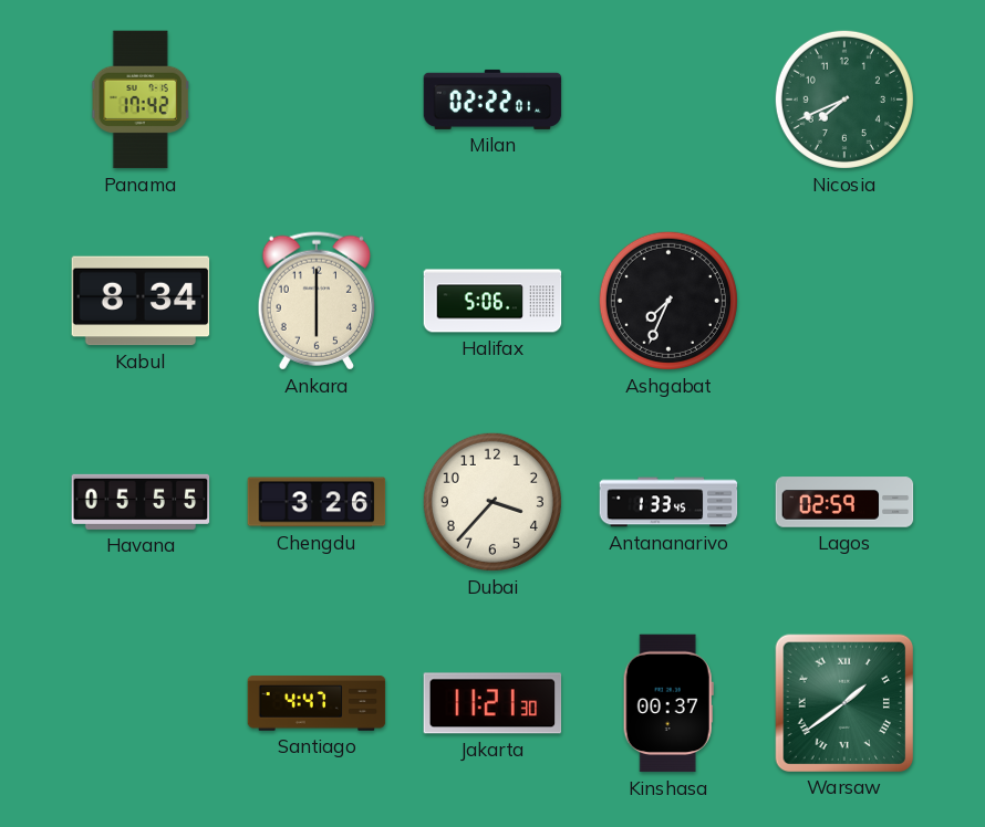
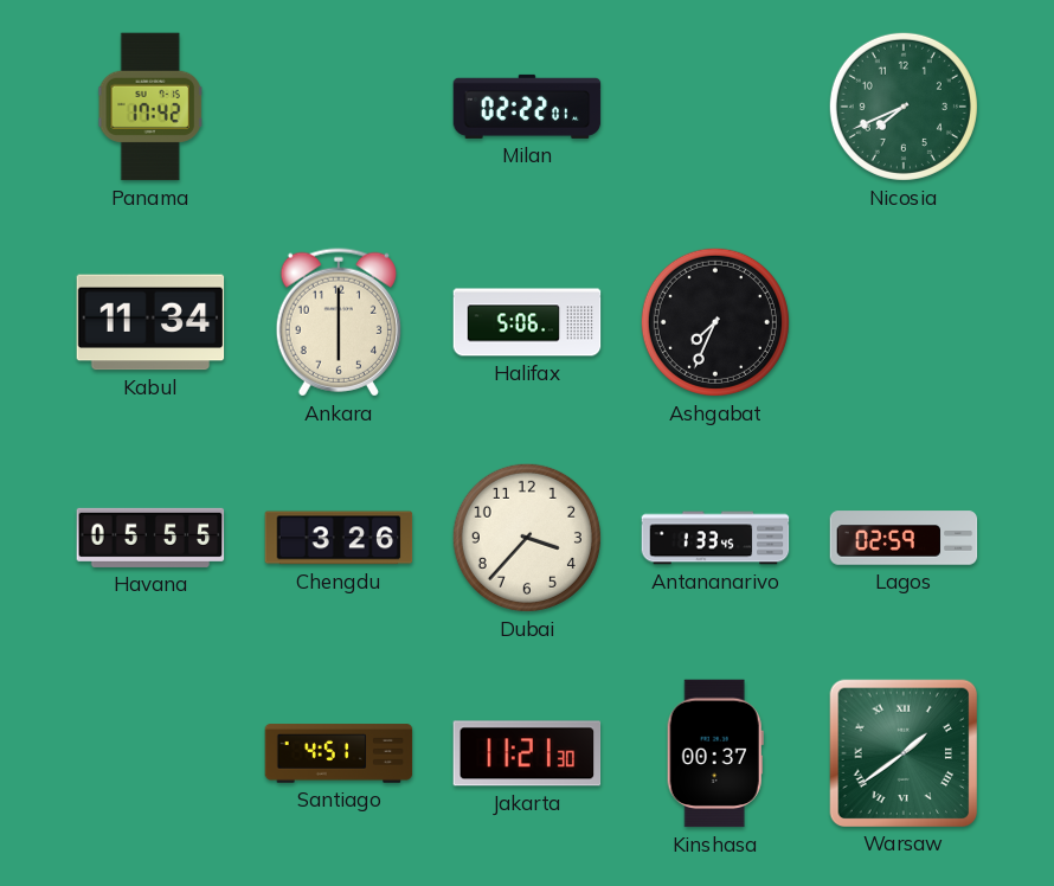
Kabul: 8:34 -> 11:34
Santiago: 4:47 -> 4:51
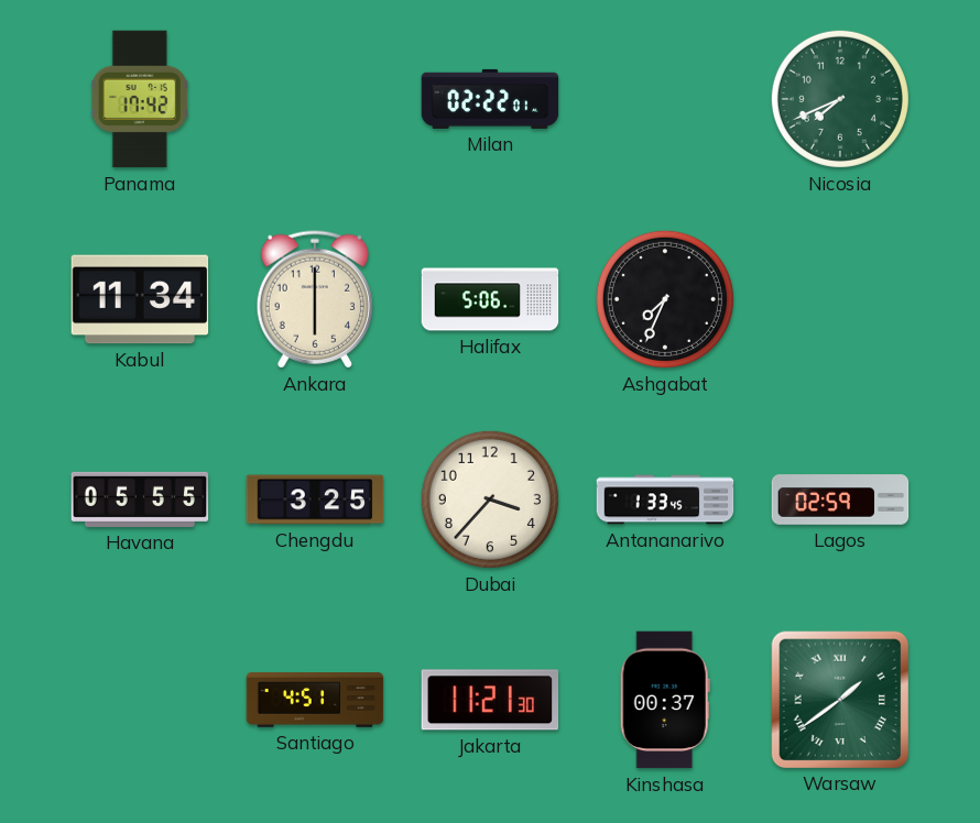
Chengdu: 3:26 -> 3:25
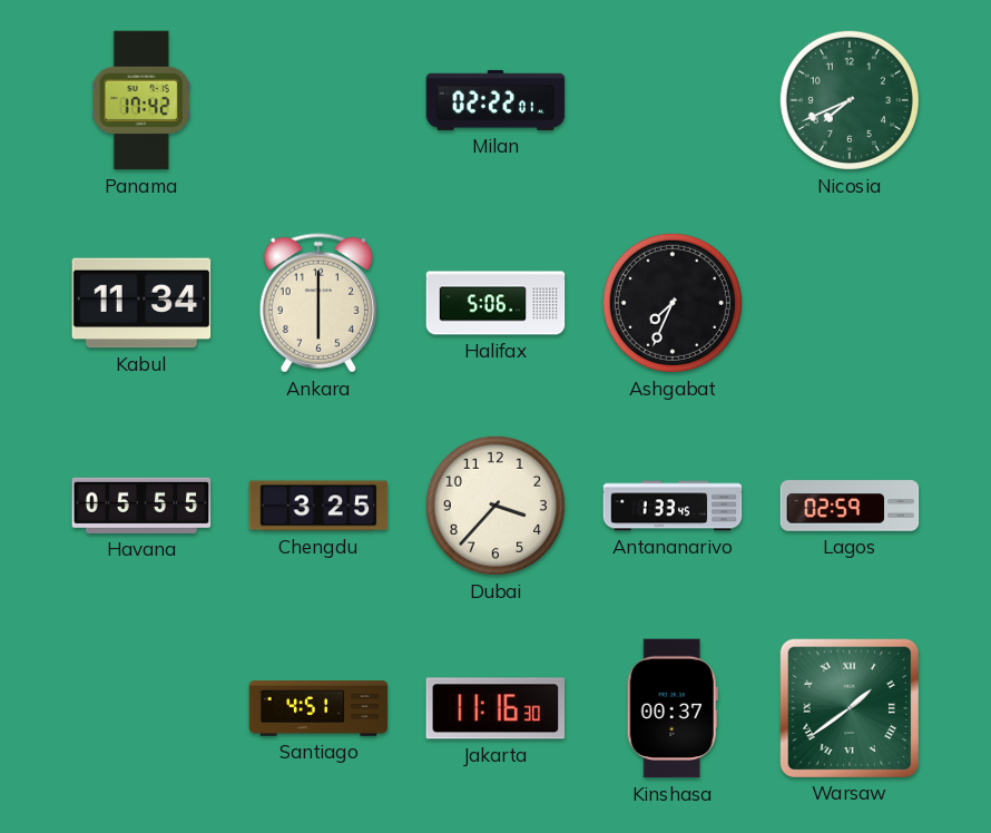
Jakarta: 11:21 -> 11:16
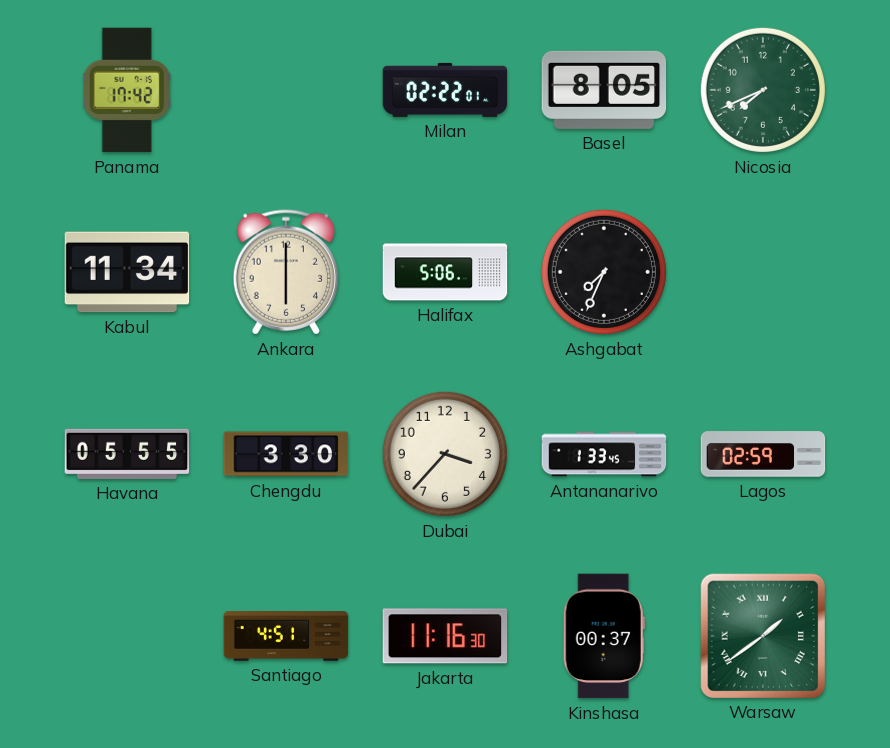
Basel: none -> 8:05
Chengdu: 3:25 -> 3:30
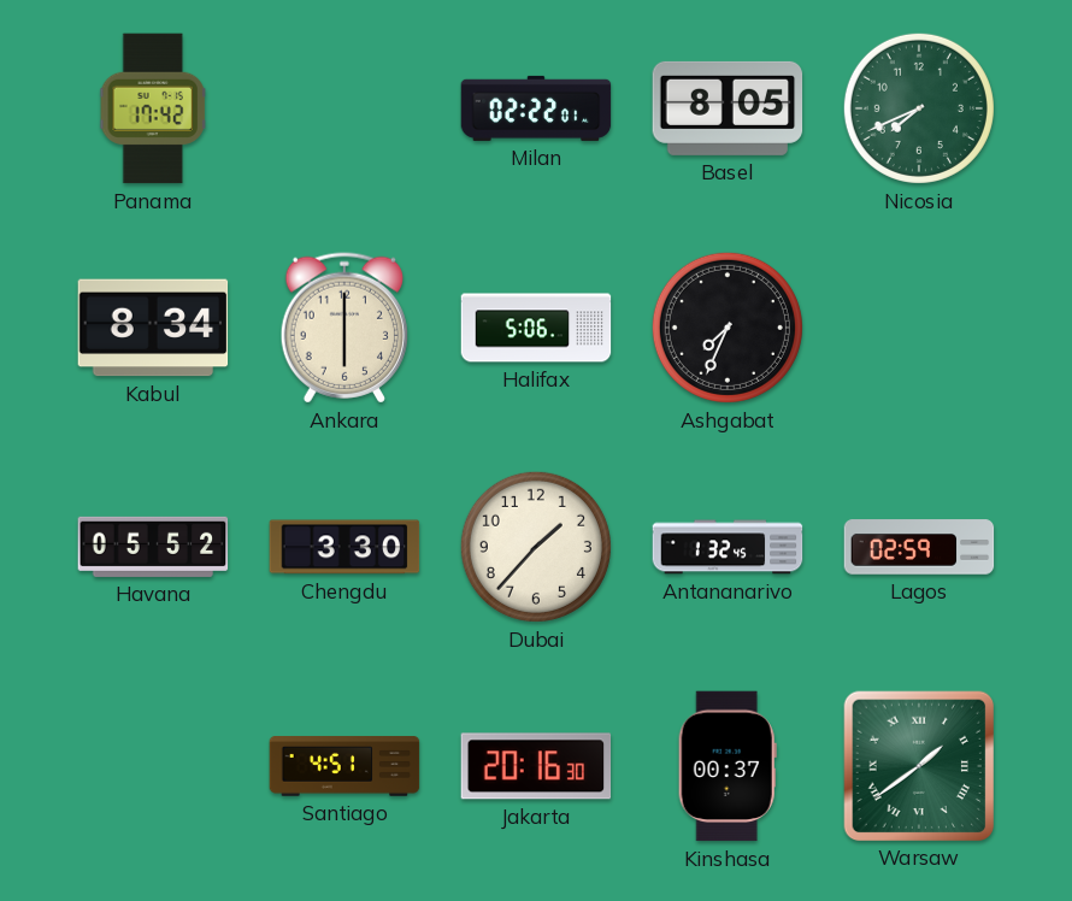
Kabul: 11:34 -> 8:34
Havana: 05:55 -> 05:52
Dubai: 3:37 -> 1:37
Antananarivo: 1:33 -> 1:32
Jakarta: 11:16 -> 20:16
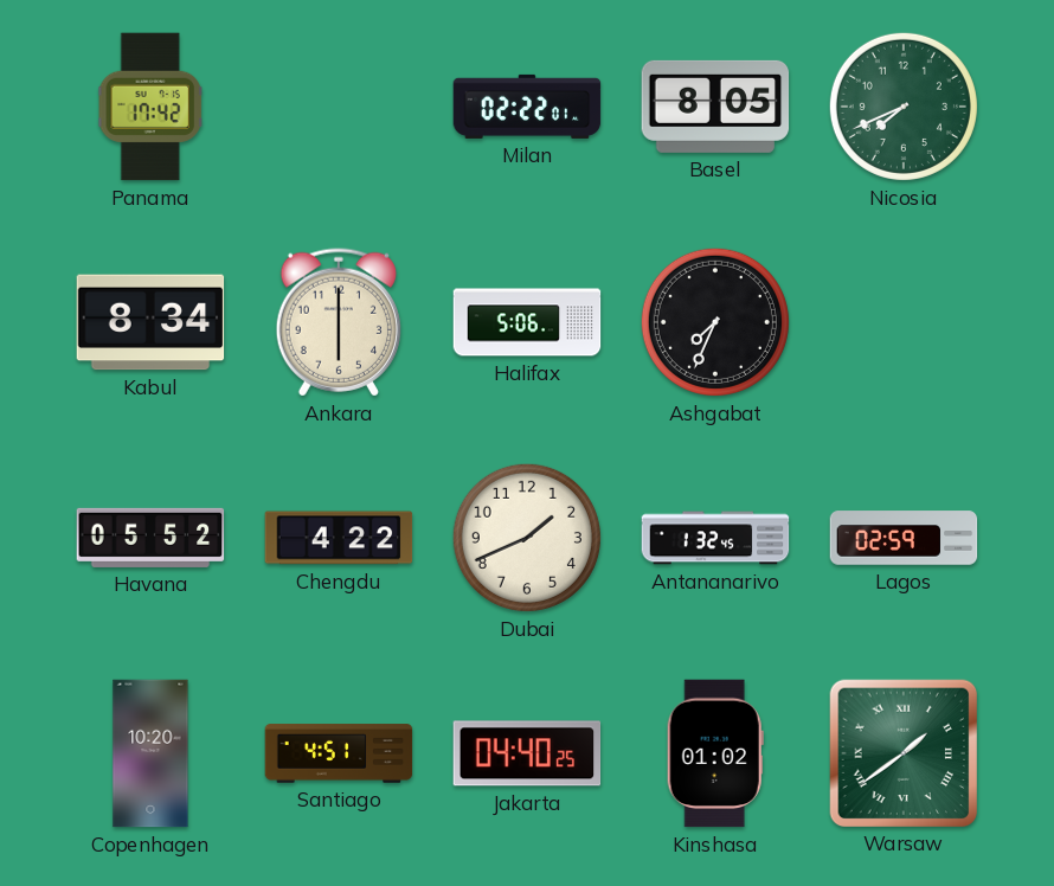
Chengdu: 3:30 -> 4:22
Dubai: 1:37 -> 1:41
Copenhagen: none -> 10:20
Jakarta: 20:16 -> 04:40
Kinshasa: 00:37 -> 01:02
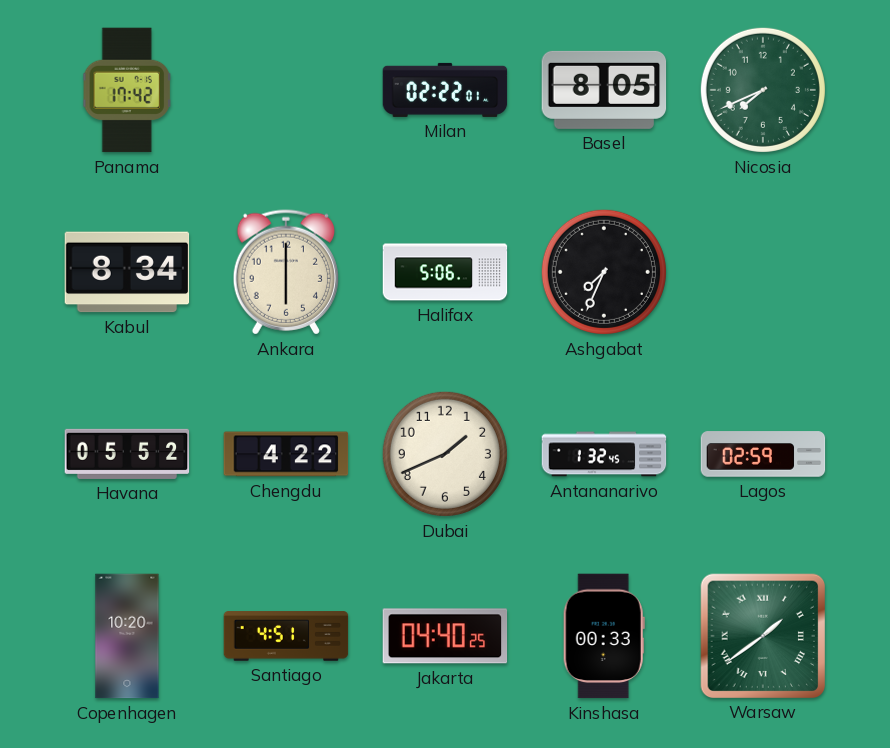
Kinshasa: 01:02 -> 00:33
